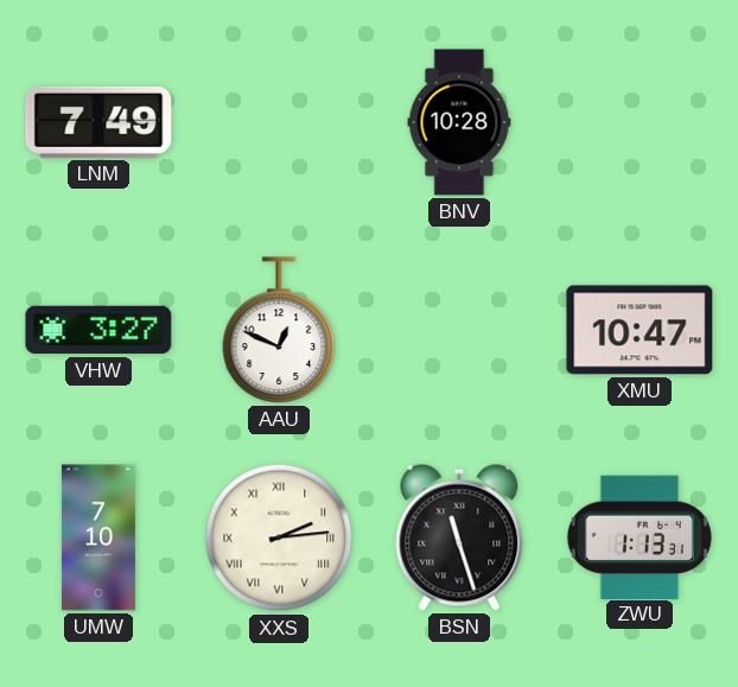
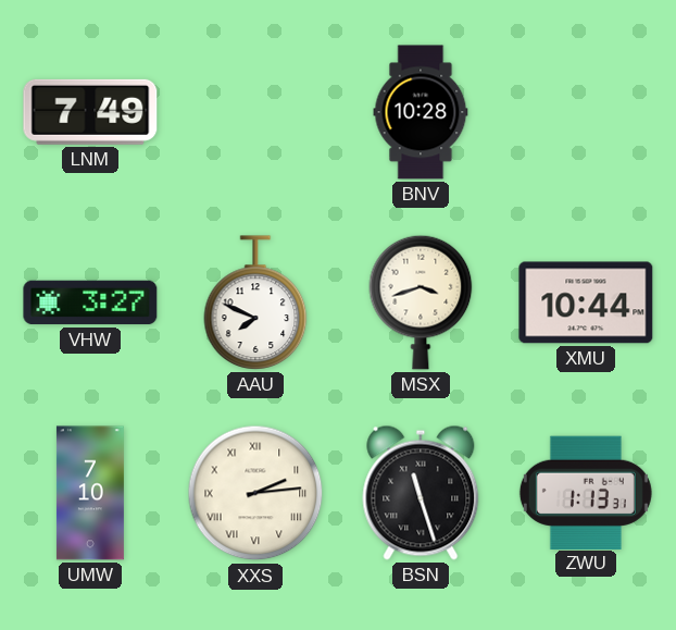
AAU: 12:49 -> 7:49
MSX: none -> 3:42
XMU: 10:47 -> 10:44
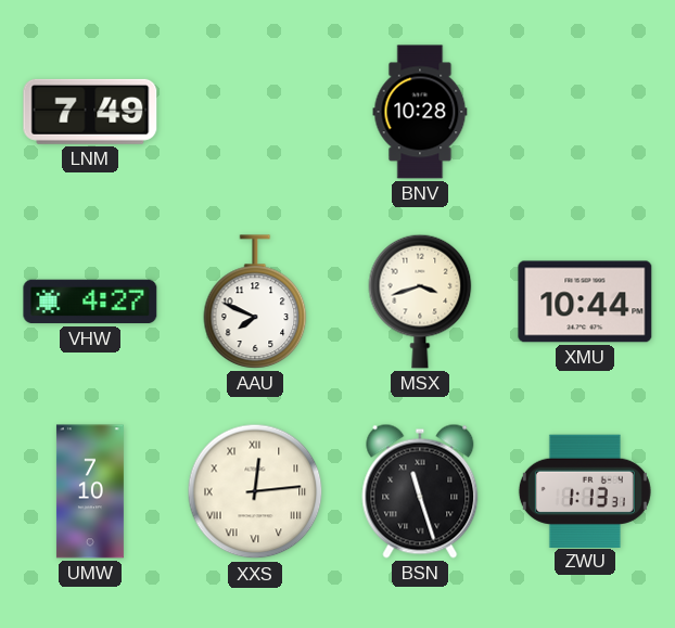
VHW: 3:27 -> 4:27
XXS: 2:14 -> 12:14
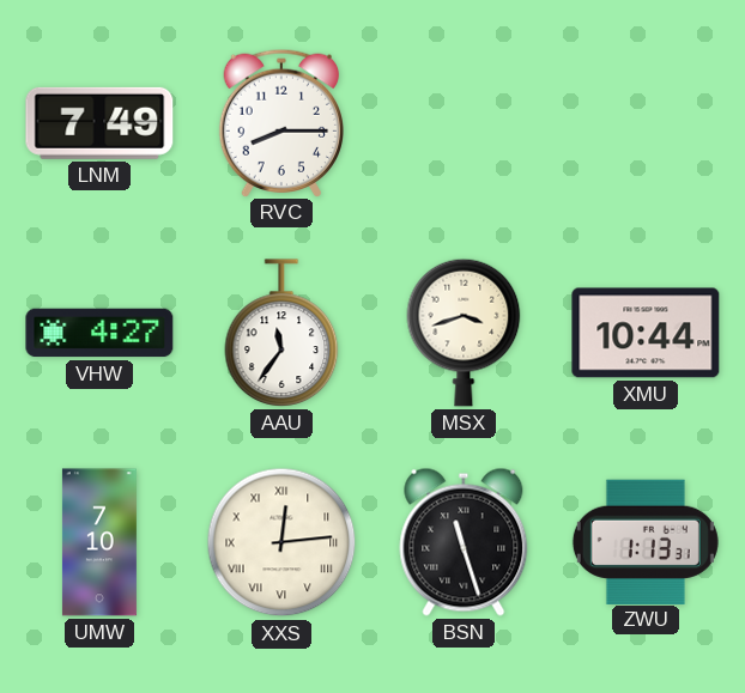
RVC: none -> 8:15
BNV: 10:28 -> none
AAU: 7:49 -> 11:36
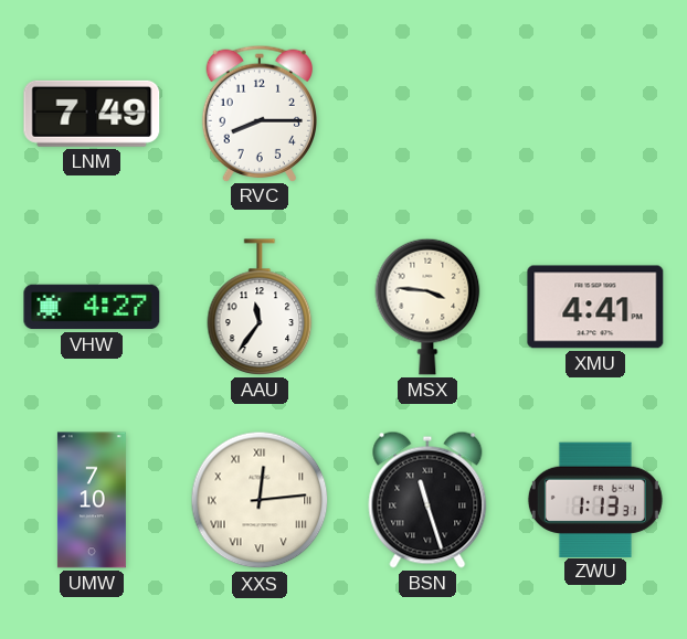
MSX: 3:42 -> 3:46
XMU: 10:44 -> 4:41
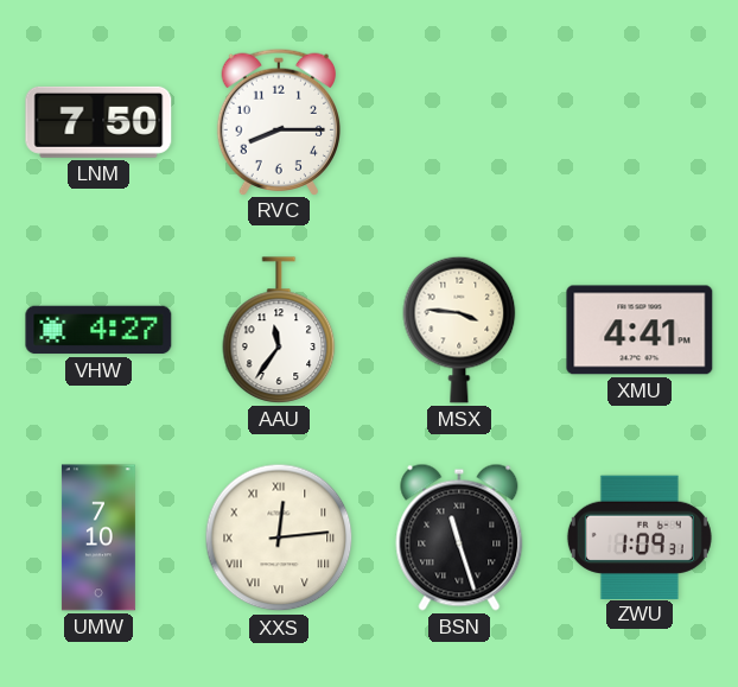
LNM: 7:49 -> 7:50
ZWU: 1:13 -> 1:09
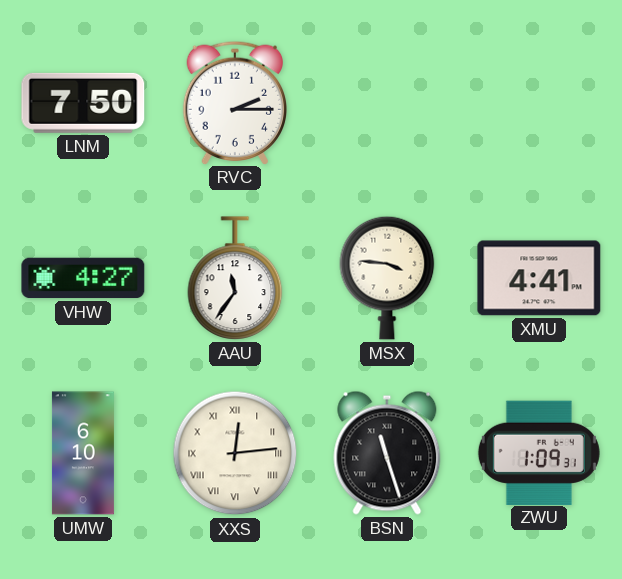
RVC: 8:15 -> 2:15
UMW: 7:10 -> 6:10
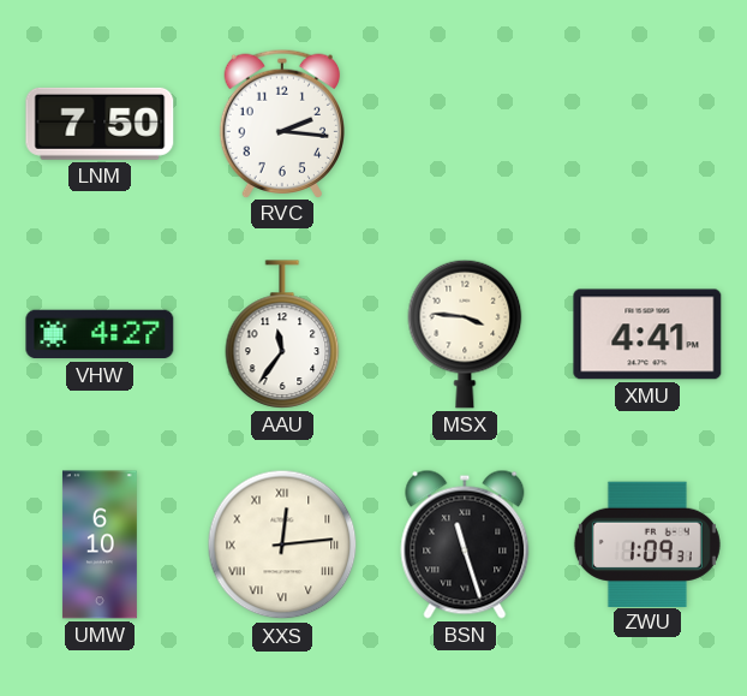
RVC: 2:15 -> 2:16
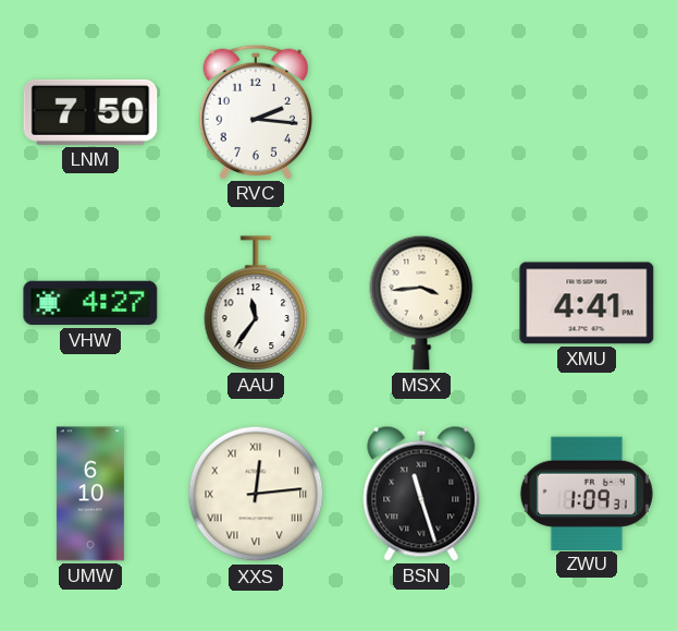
MSX: 3:46 -> 3:44
